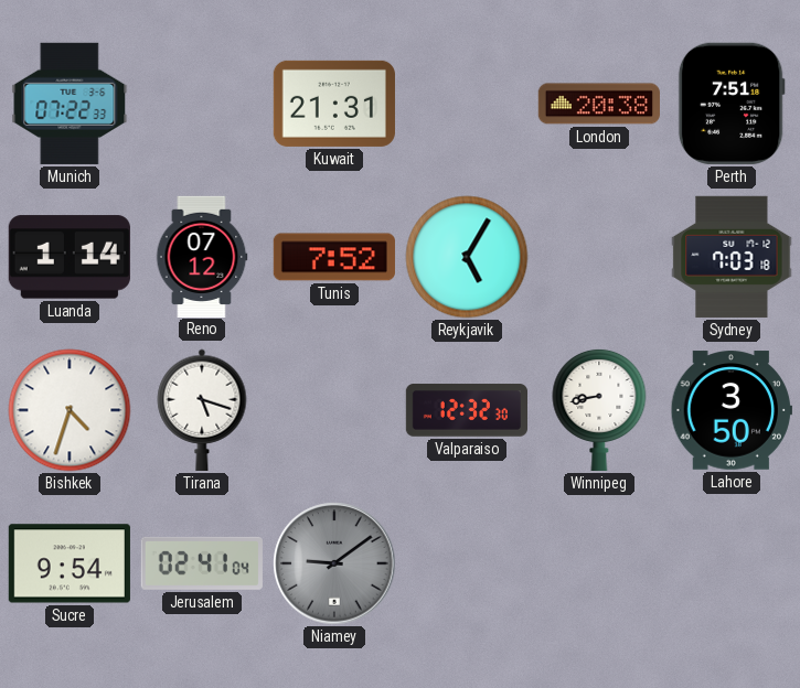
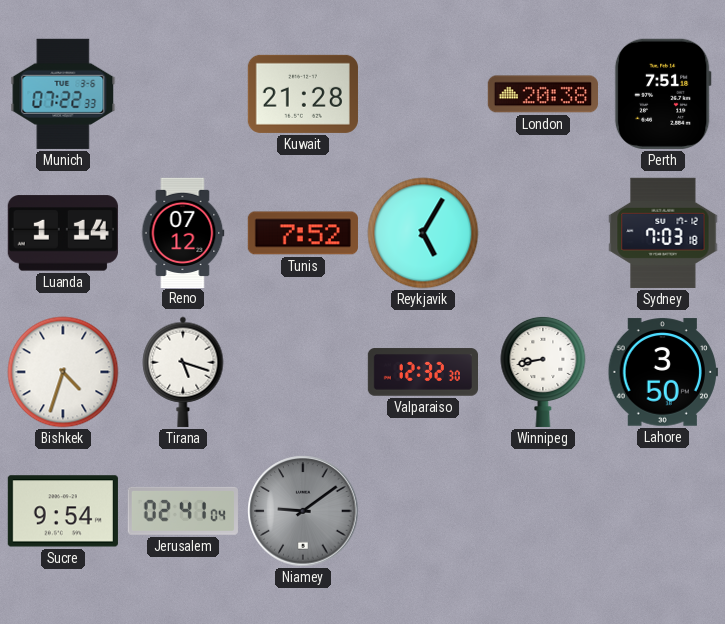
Kuwait: 21:31 -> 21:28
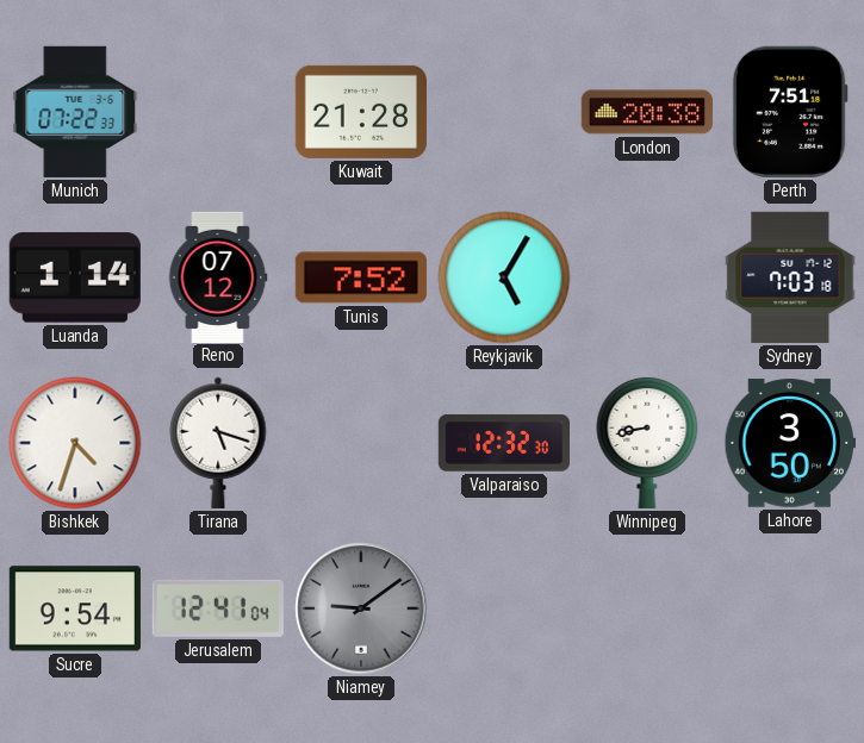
Jerusalem: 02:41 -> 12:41
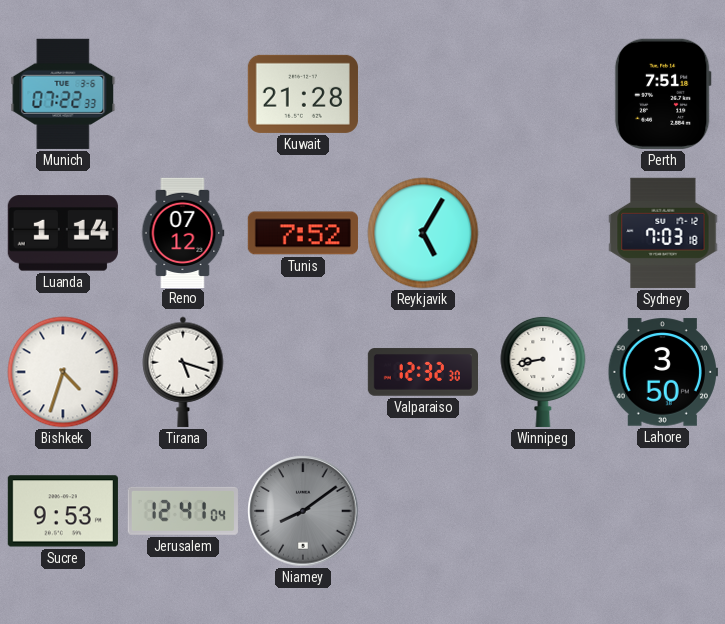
London: 20:38 -> none
Sucre: 9:54 -> 9:53
Niamey: 9:09 -> 8:09
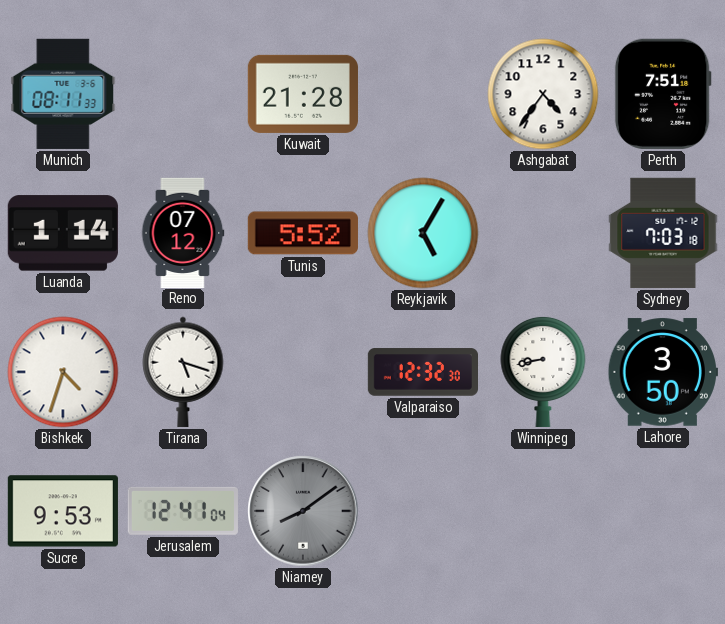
Munich: 07:22 -> 08:11
Ashgabat: none -> 4:36
Tunis: 7:52 -> 5:52
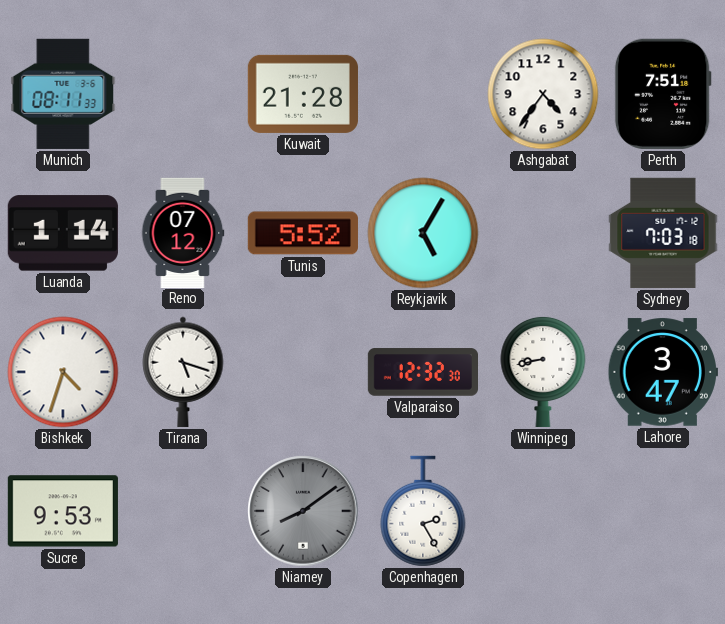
Lahore: 3:50 -> 3:47
Jerusalem: 12:41 -> none
Copenhagen: none -> 2:25
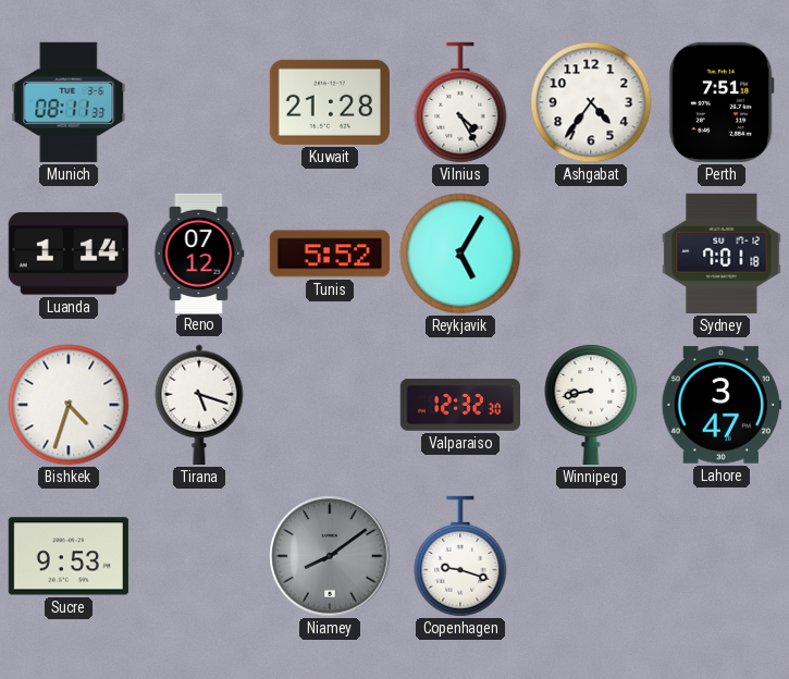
Vilnius: none -> 4:25
Sydney: 7:03 -> 7:01
Copenhagen: 2:25 -> 9:18
